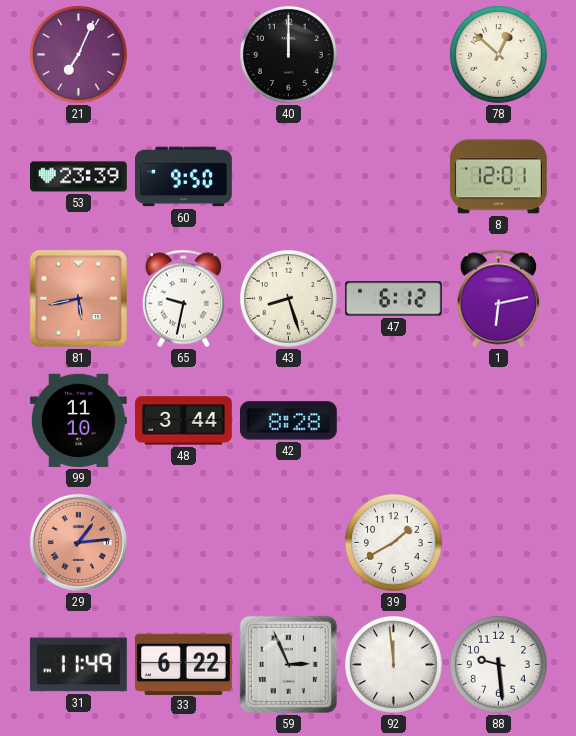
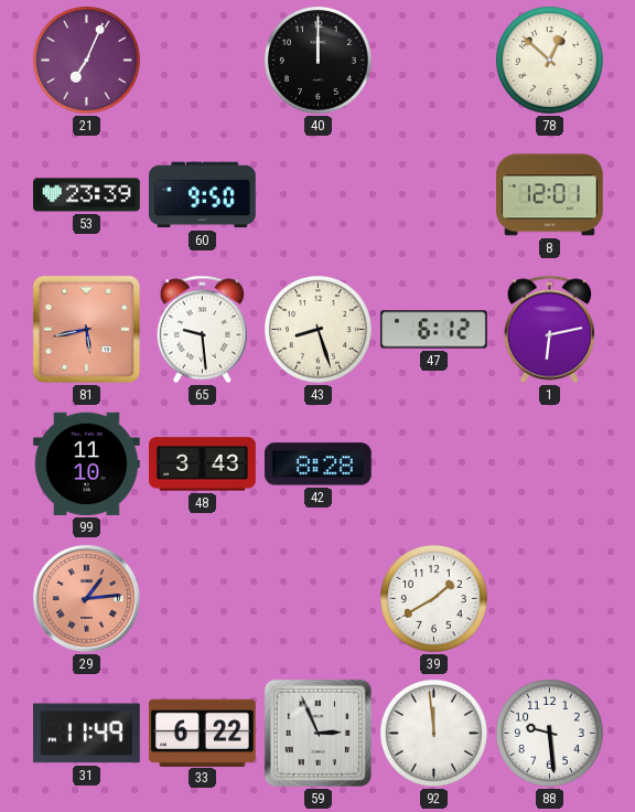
65: 9:32 -> 9:29
48: 3:44 -> 3:43
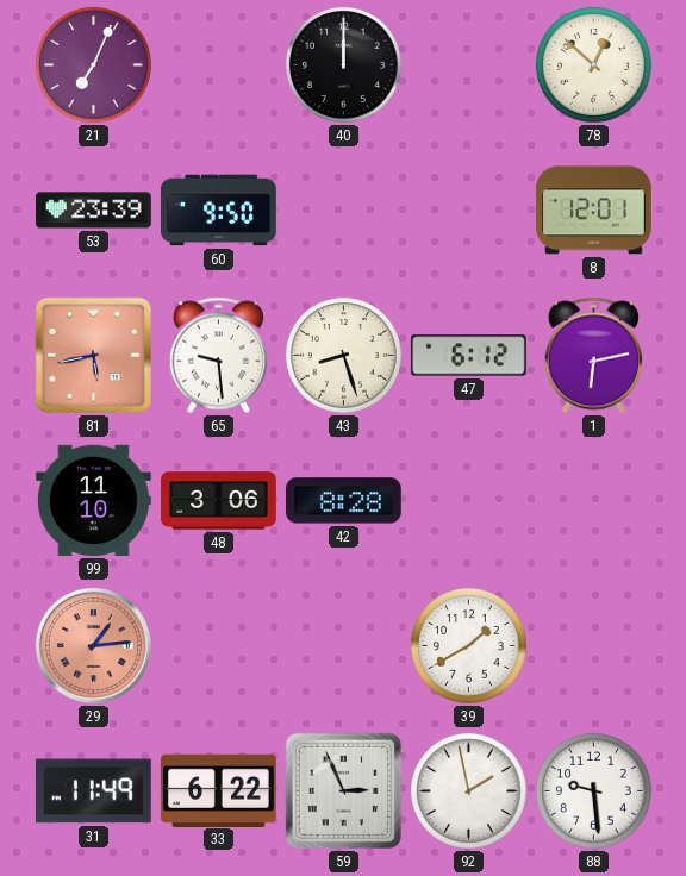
48: 3:43 -> 3:06
92: 11:59 -> 1:58
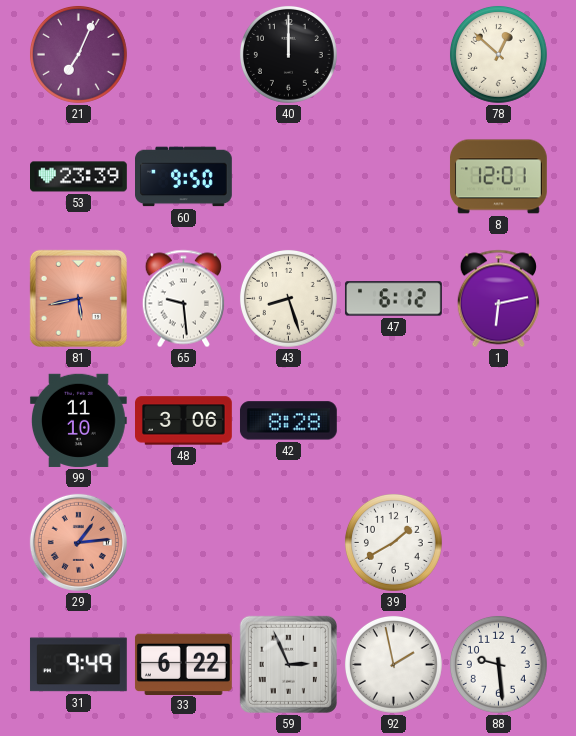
31: 11:49 -> 9:49
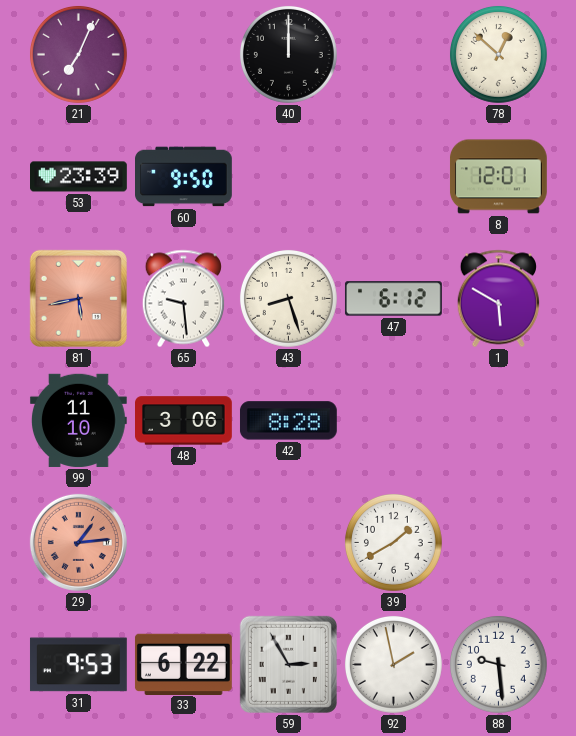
1: 6:13 -> 5:50
31: 9:49 -> 9:53
59: 2:56 -> 2:55
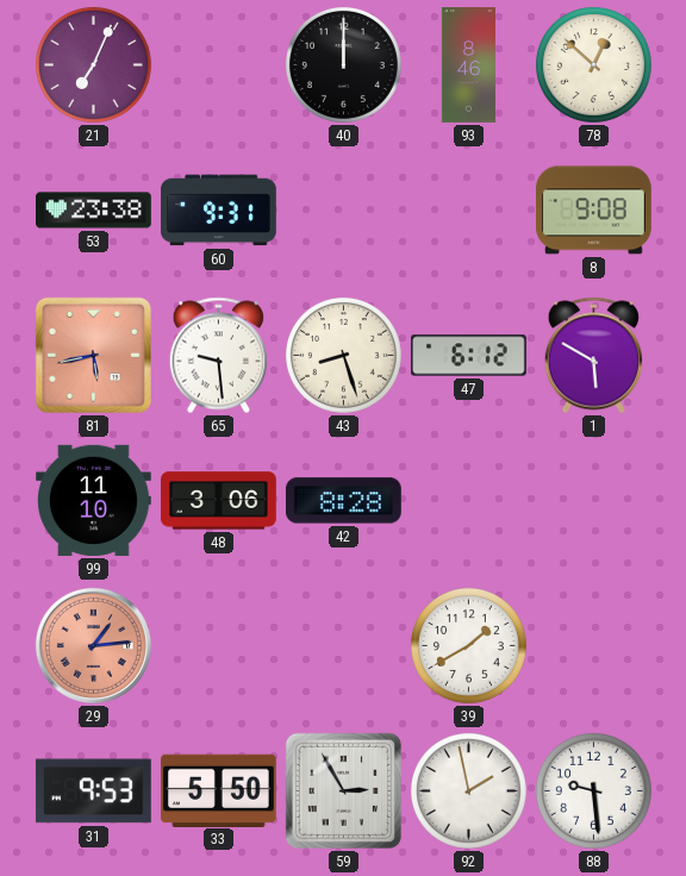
93: none -> 8:46
53: 23:39 -> 23:38
60: 9:50 -> 9:31
8: 12:01 -> 9:08
33: 6:22 -> 5:50
